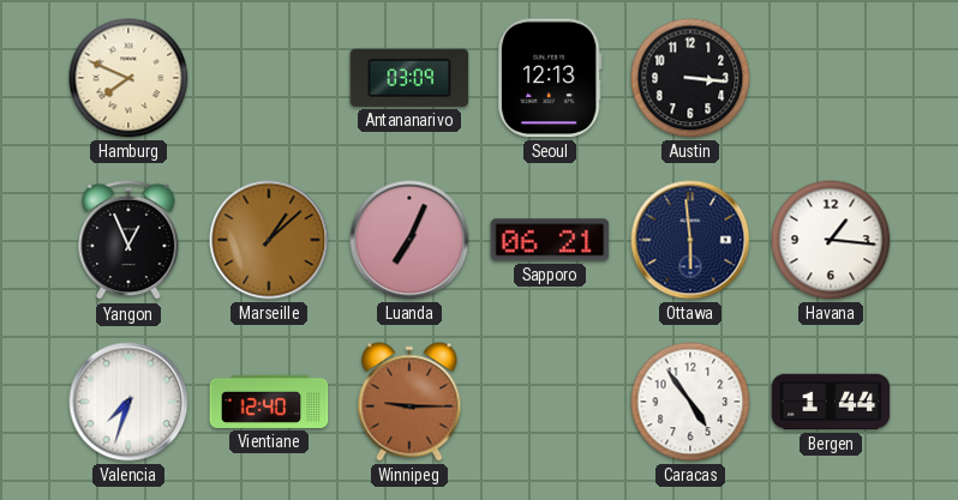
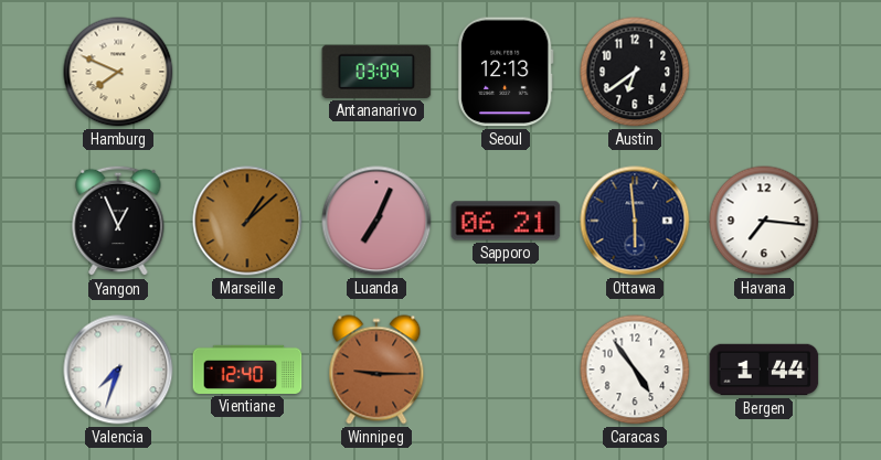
Austin: 3:16 -> 6:39
Havana: 1:16 -> 7:16
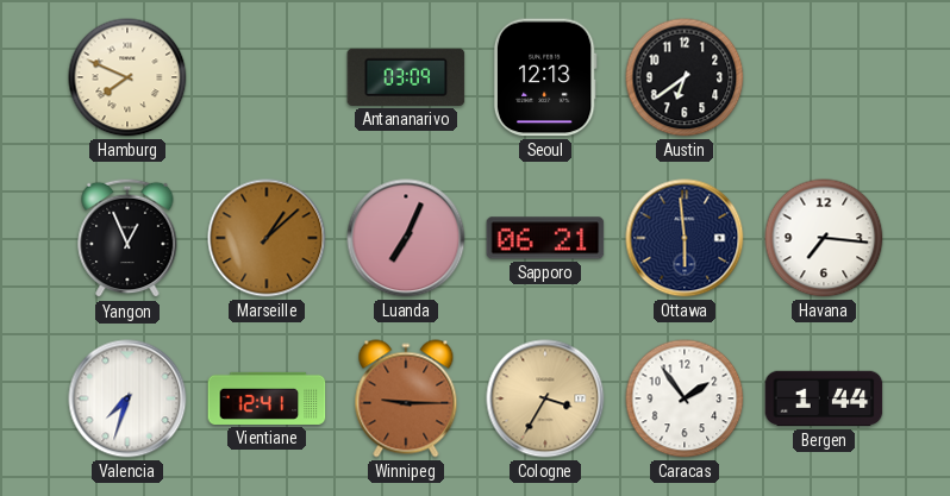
Vientiane: 12:40 -> 12:41
Cologne: none -> 3:35
Caracas: 4:54 -> 1:54
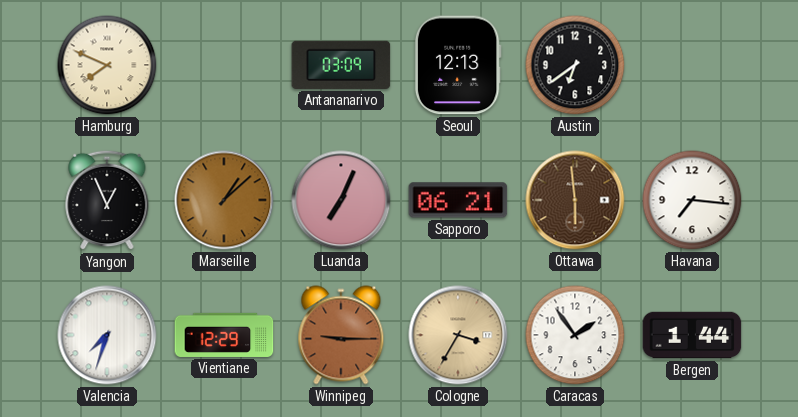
Ottawa dial: navy -> brown
Vientiane: 12:41 -> 12:29
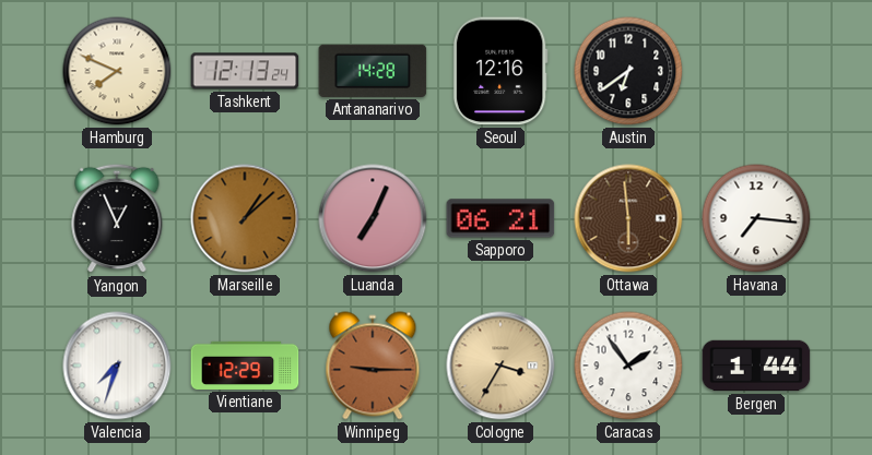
Tashkent: none -> 12:13
Antananarivo: 03:09 -> 14:28
Seoul: 12:13 -> 12:16
